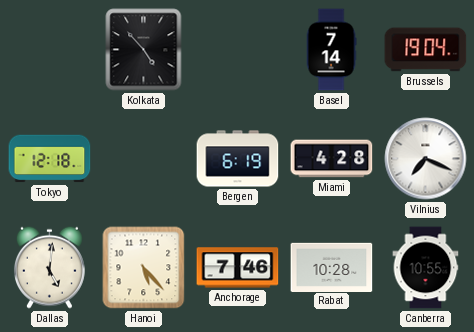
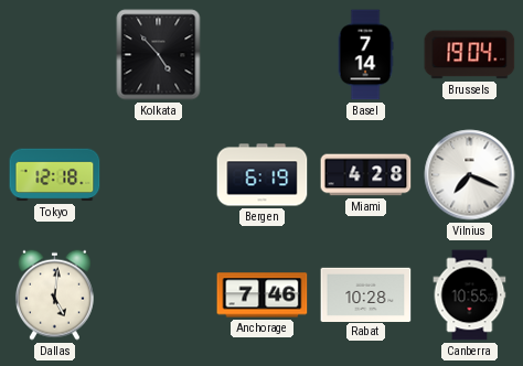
Hanoi: 5:23 -> none
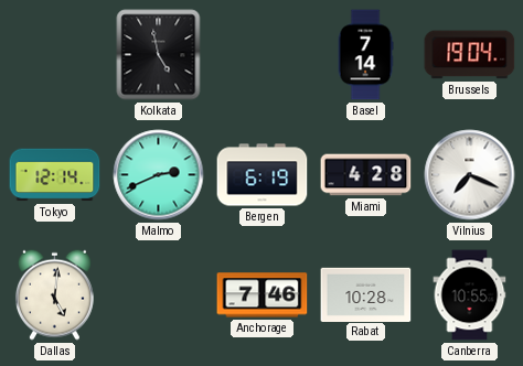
Kolkata: 4:53 -> 4:58
Tokyo: 12:18 -> 12:14
Malmo: none -> 2:41
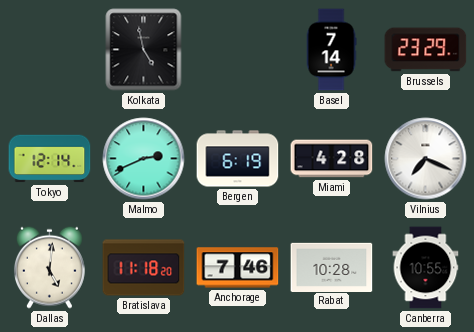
Brussels: 19:04 -> 23:29
Bratislava: none -> 11:18
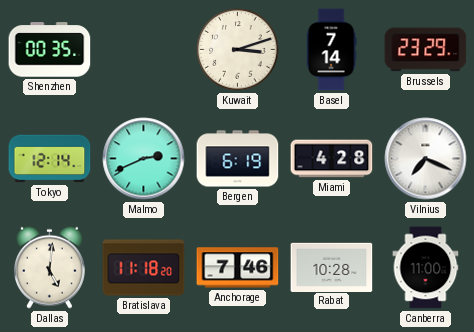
Shenzhen: none -> 00:35
Kolkata: 4:58 -> none
Kuwait: none -> 3:12
Canberra: 10:55 -> 11:00
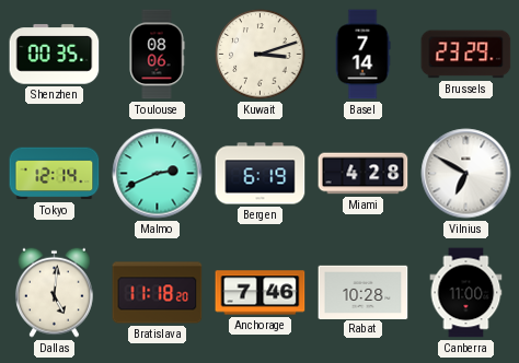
Toulouse: none -> 08:06
Vilnius: 7:19 -> 6:50
